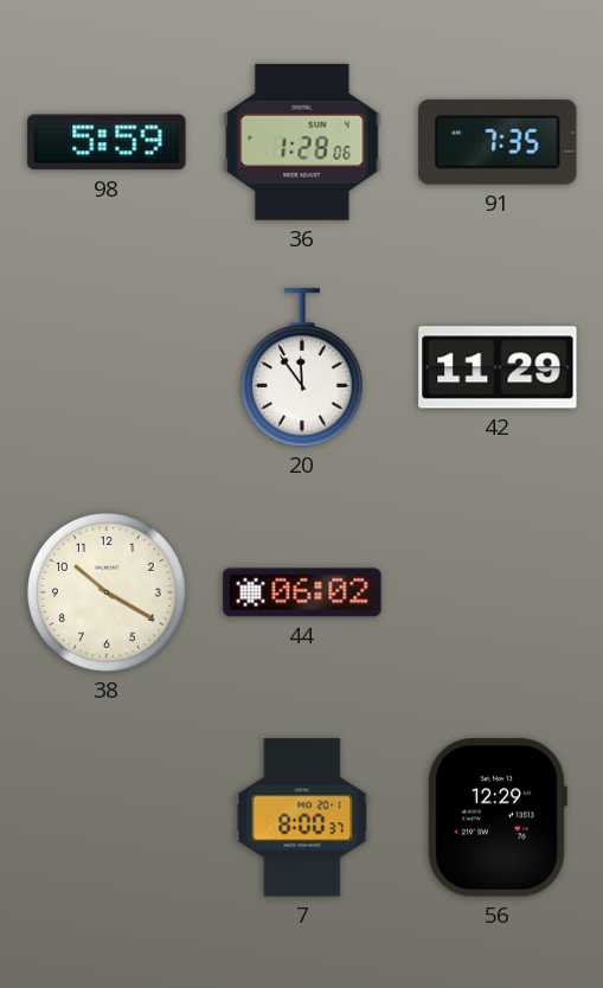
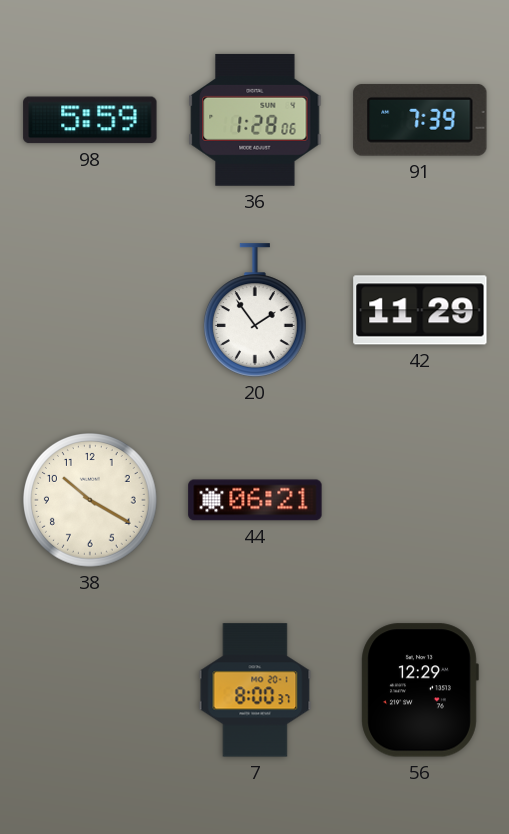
91: 7:35 -> 7:39
20: 11:54 -> 1:54
44: 06:02 -> 06:21
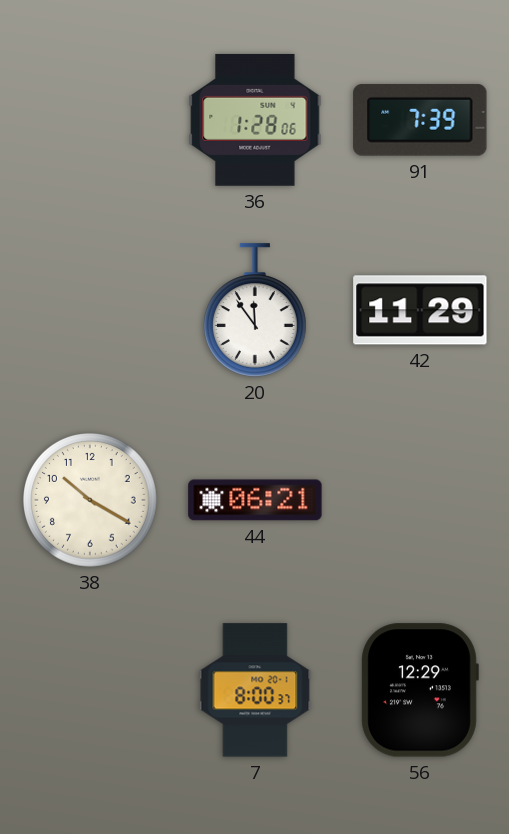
98: 5:59 -> none
20: 1:54 -> 11:54
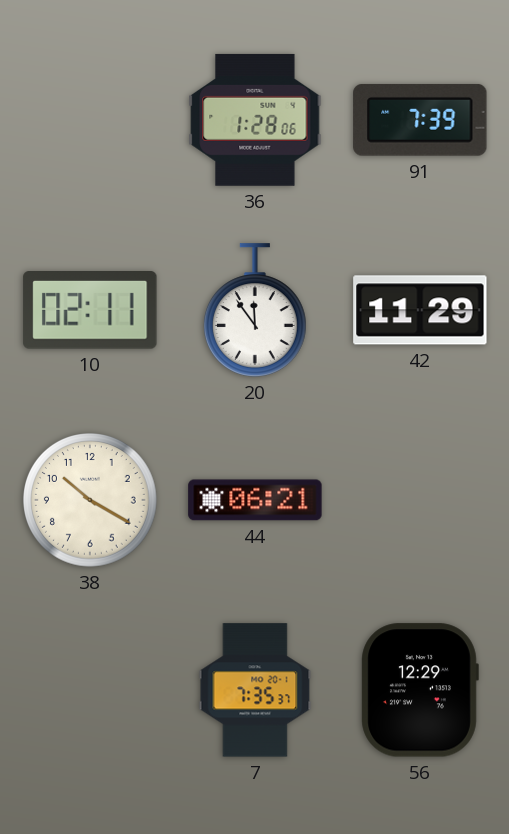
10: none -> 02:11
7: 8:00 -> 7:35
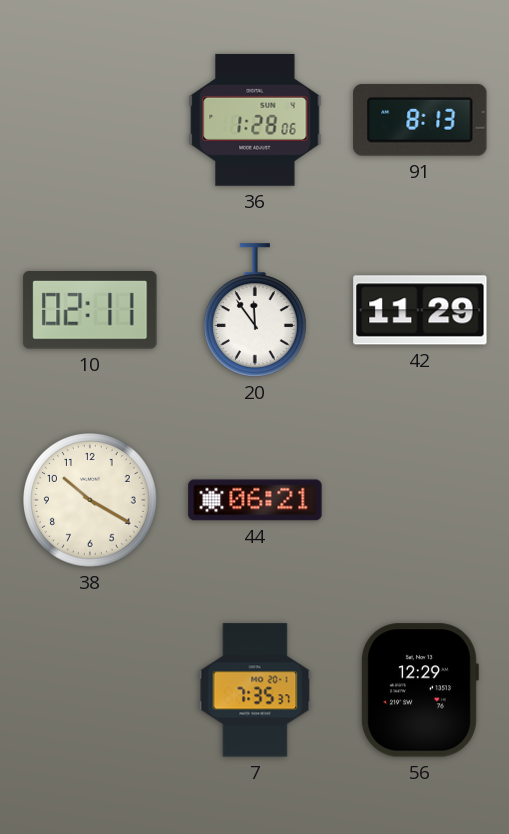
91: 7:39 -> 8:13
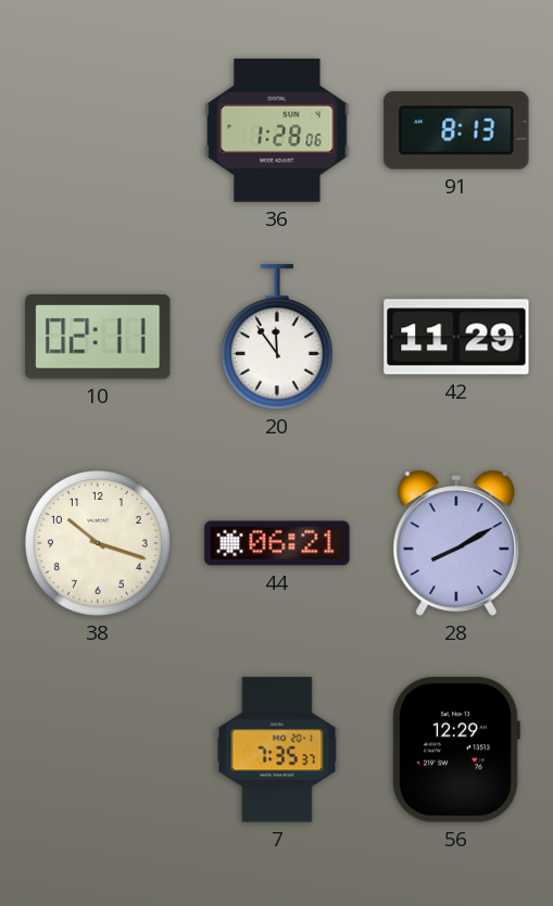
38: 10:20 -> 10:18
28: none -> 8:10
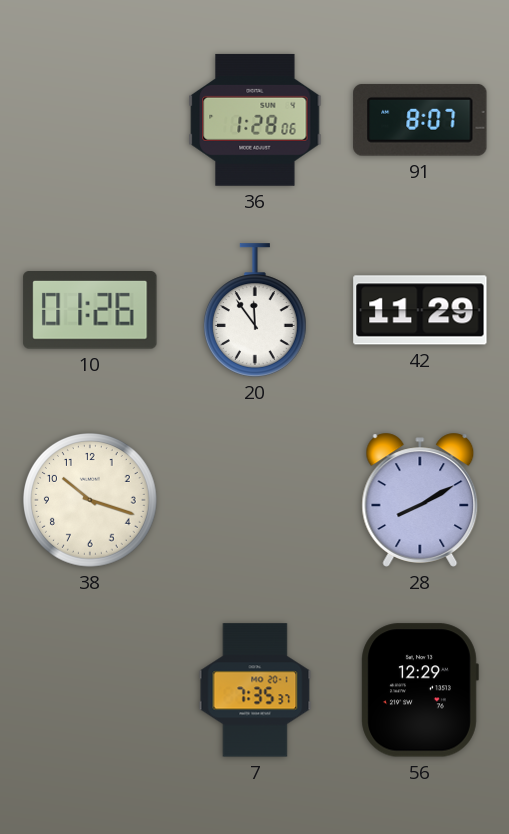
91: 8:13 -> 8:07
10: 02:11 -> 01:26
44: 06:21 -> none
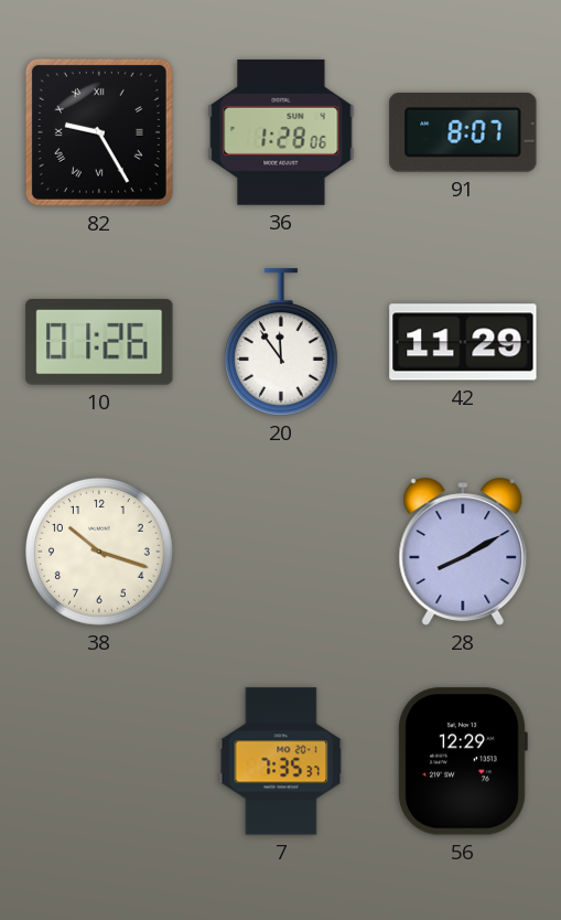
82: none -> 9:25
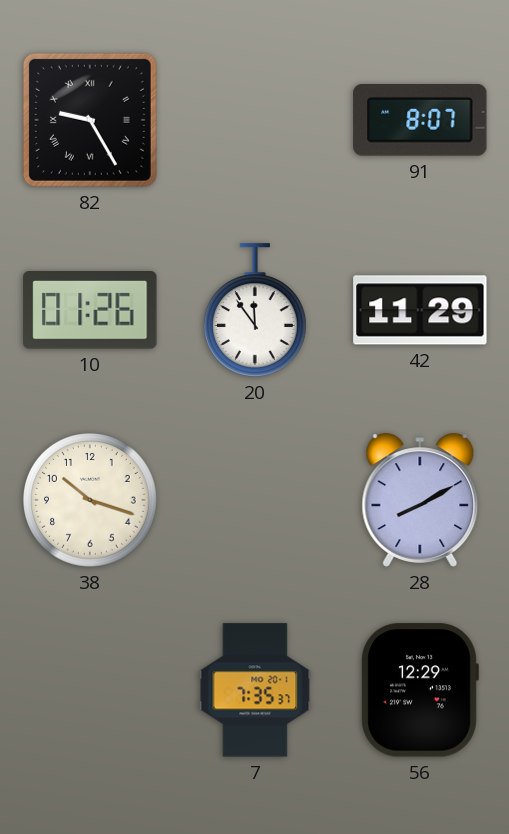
36: 1:28 -> none
